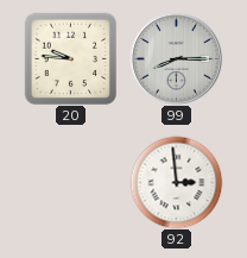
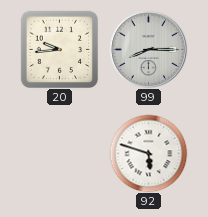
20: 9:46 -> 9:44
92: 2:59 -> 5:48
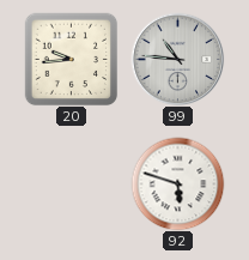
99: 8:15 -> 10:46
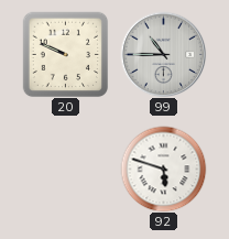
20: 9:44 -> 9:49
99: 10:46 -> 10:45
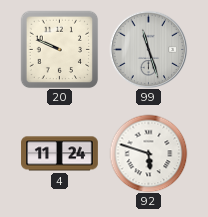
99: 10:45 -> 11:27
4: none -> 11:24
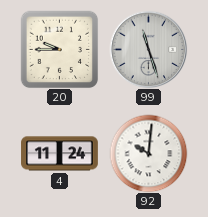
20: 9:49 -> 9:45
92: 5:48 -> 10:01
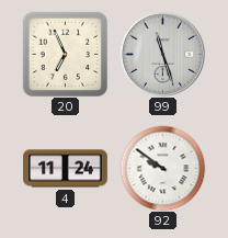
20: 9:45 -> 6:56
92: 10:01 -> 9:51
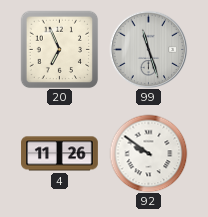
4: 11:24 -> 11:26
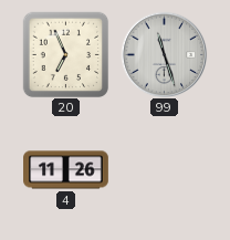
92: 9:51 -> none
